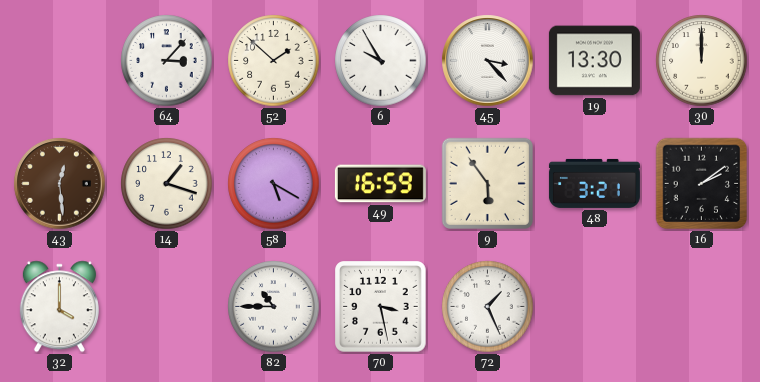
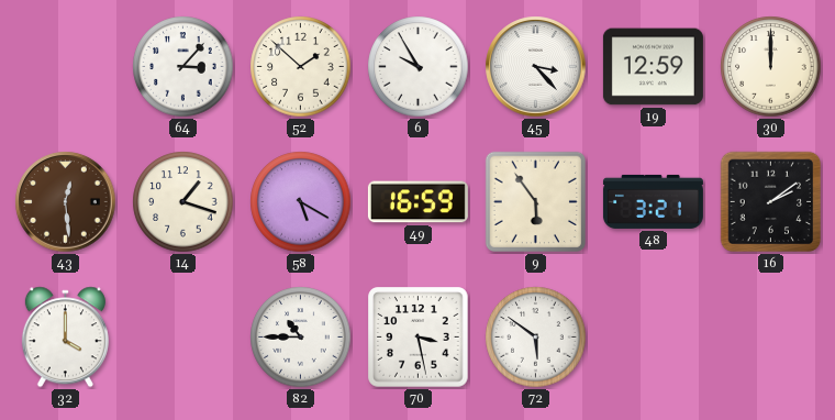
19: 13:30 -> 12:59
72: 1:26 -> 5:51
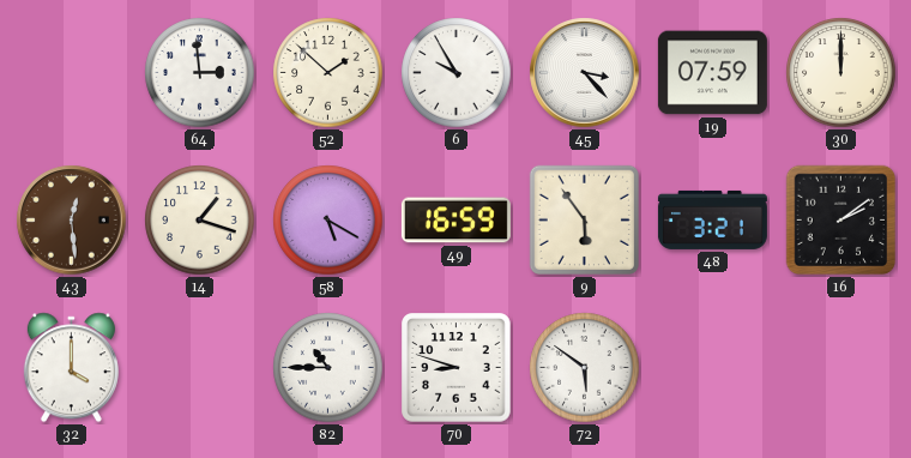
64: 3:07 -> 2:59
19: 12:59 -> 07:59
70: 3:28 -> 8:48
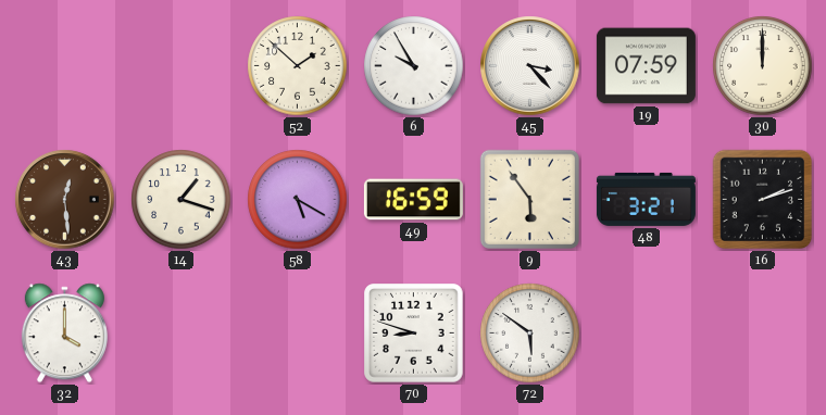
64: 2:59 -> none
16: 2:09 -> 2:12
82: 10:45 -> none
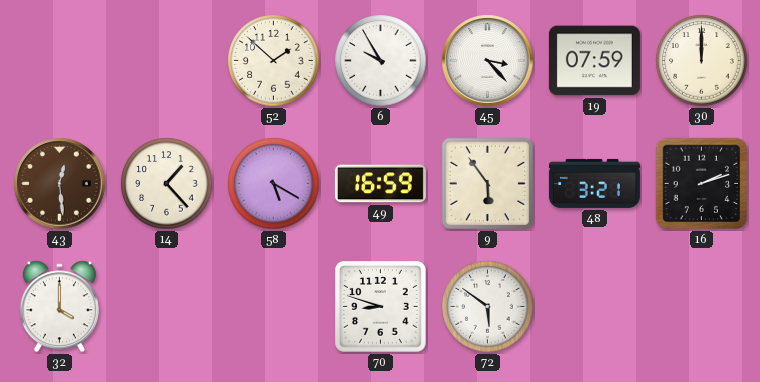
14: 1:18 -> 1:23
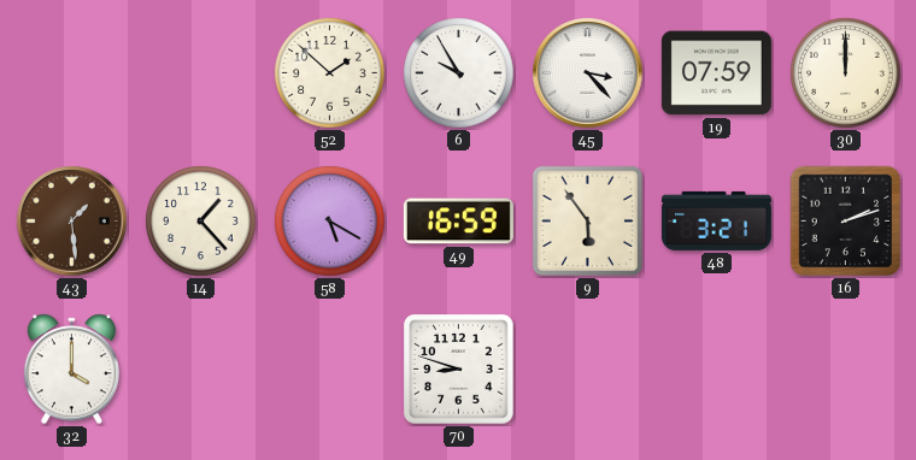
43: 12:29 -> 1:29
72: 5:51 -> none
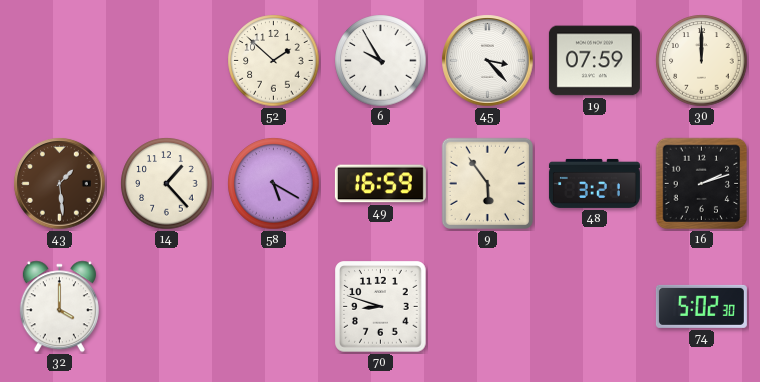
74: none -> 5:02
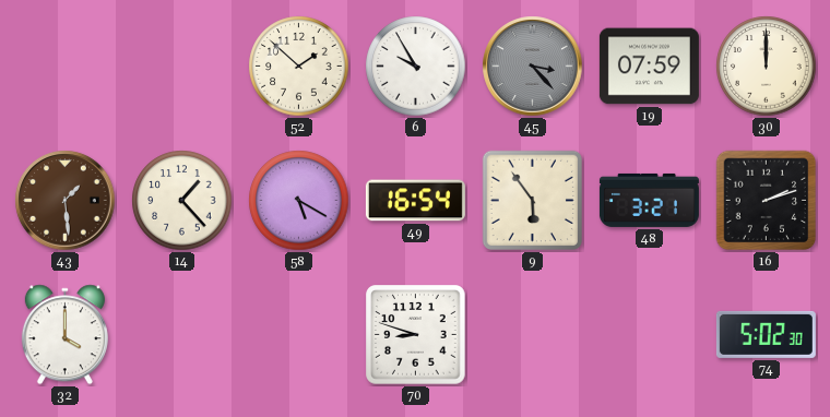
45 dial: white -> grey
49: 16:59 -> 16:54
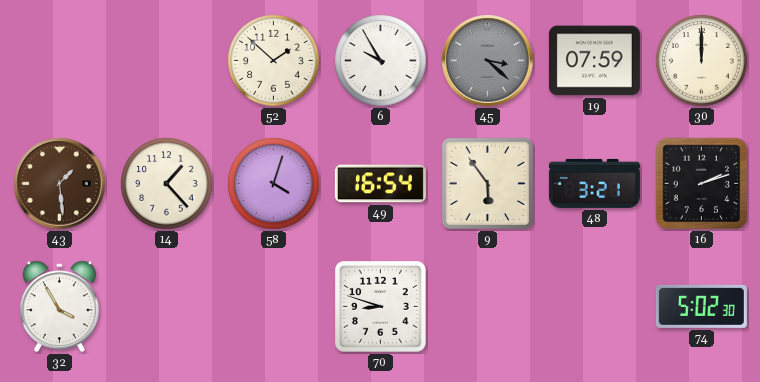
45: 3:23 -> 3:22
58: 5:20 -> 4:03
32: 4:00 -> 3:55
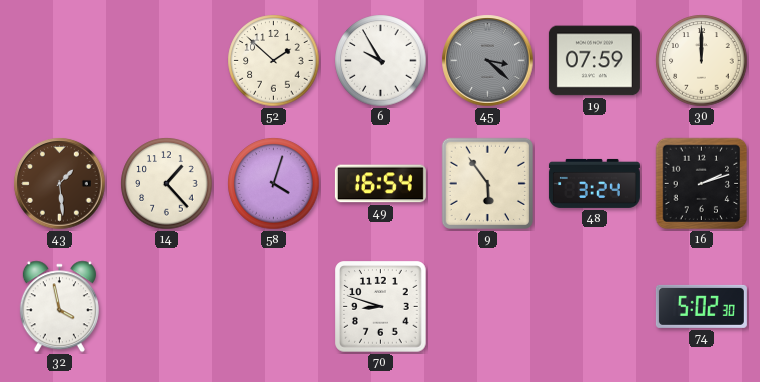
48: 3:21 -> 3:24
32: 3:55 -> 3:58
